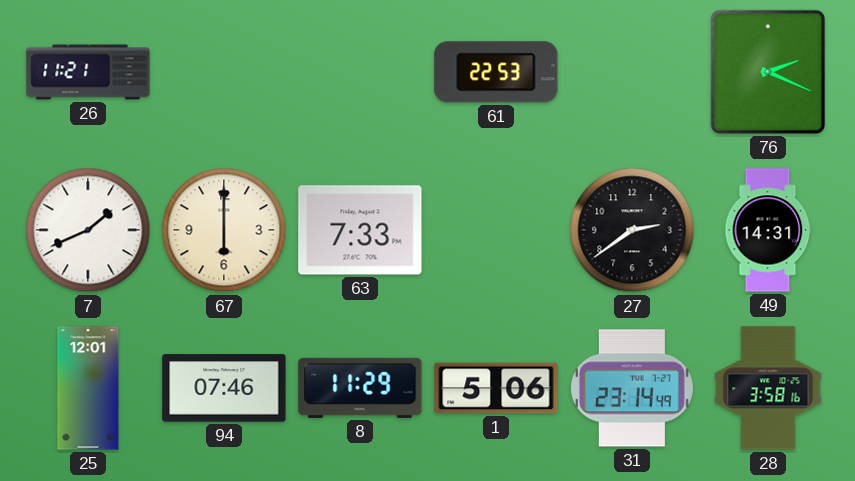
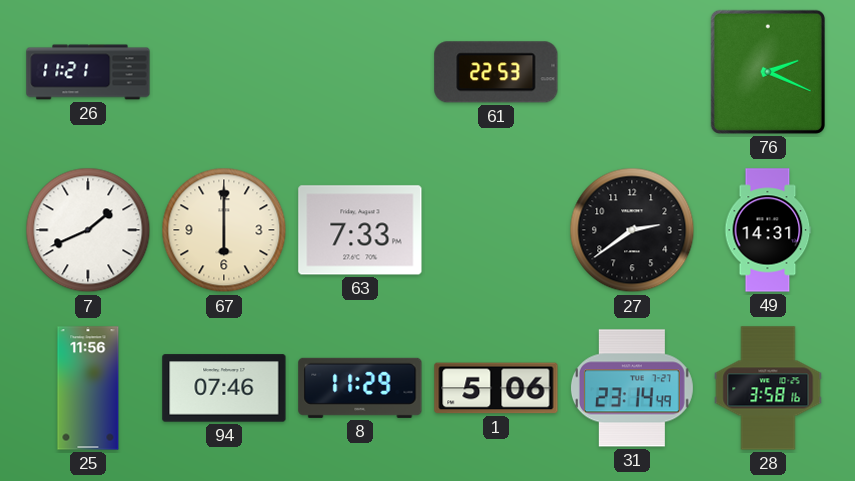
25: 12:01 -> 11:56
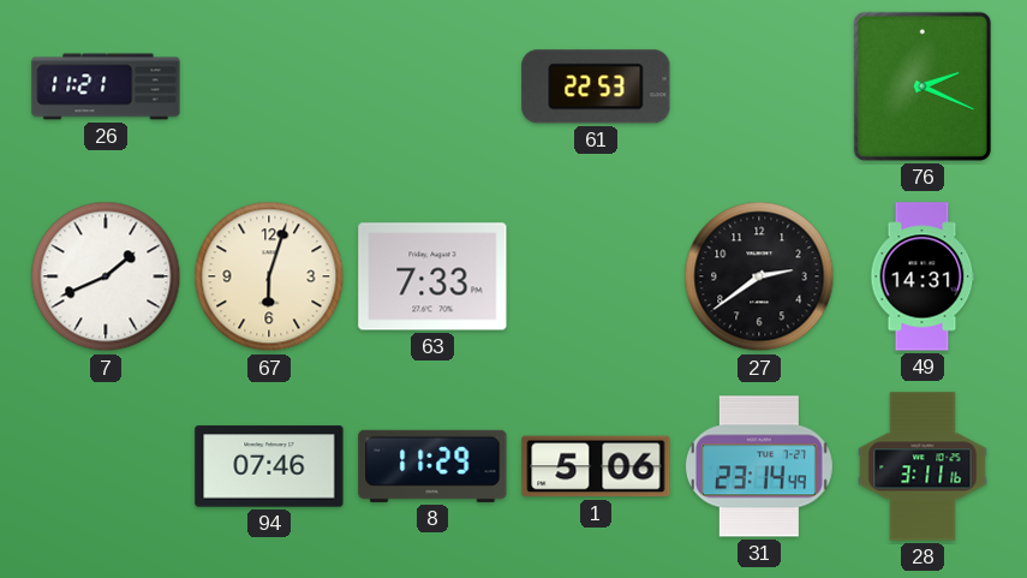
67: 6:00 -> 6:03
25: 11:56 -> none
28: 3:58 -> 3:11
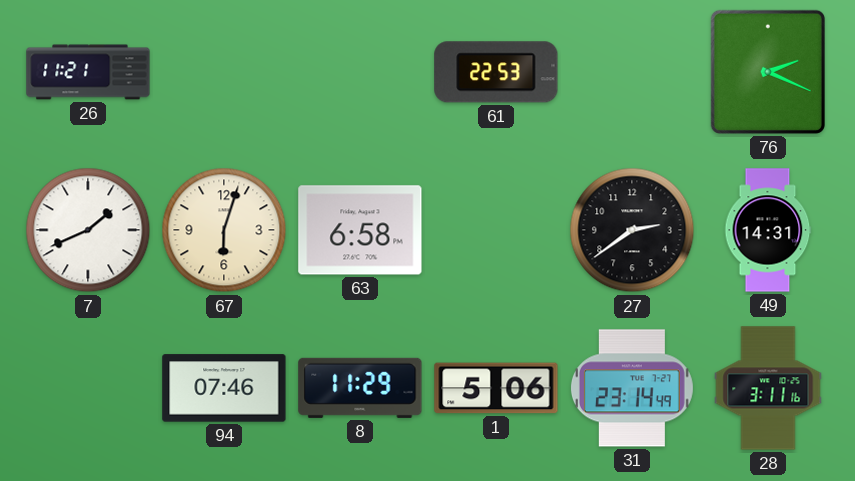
63: 7:33 -> 6:58
